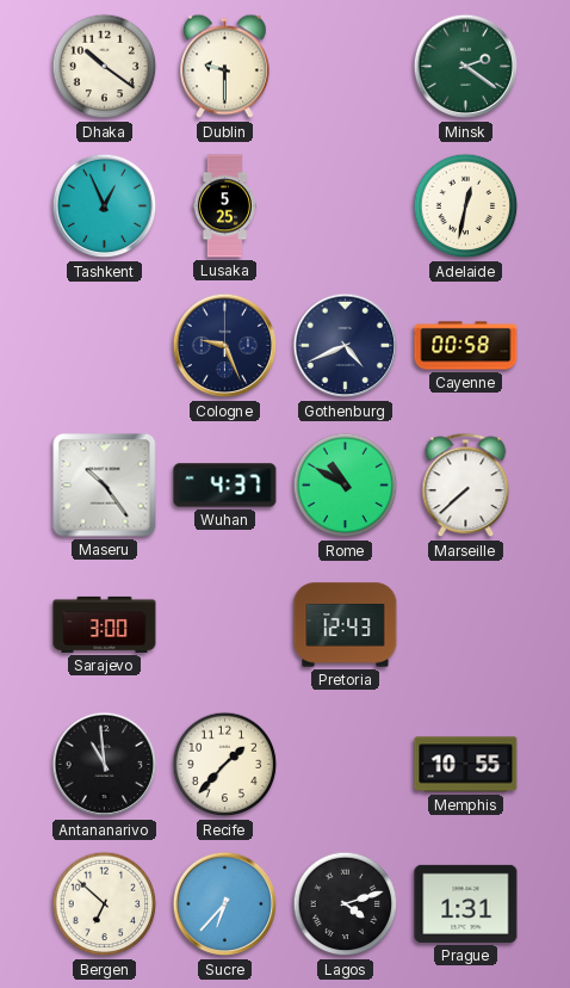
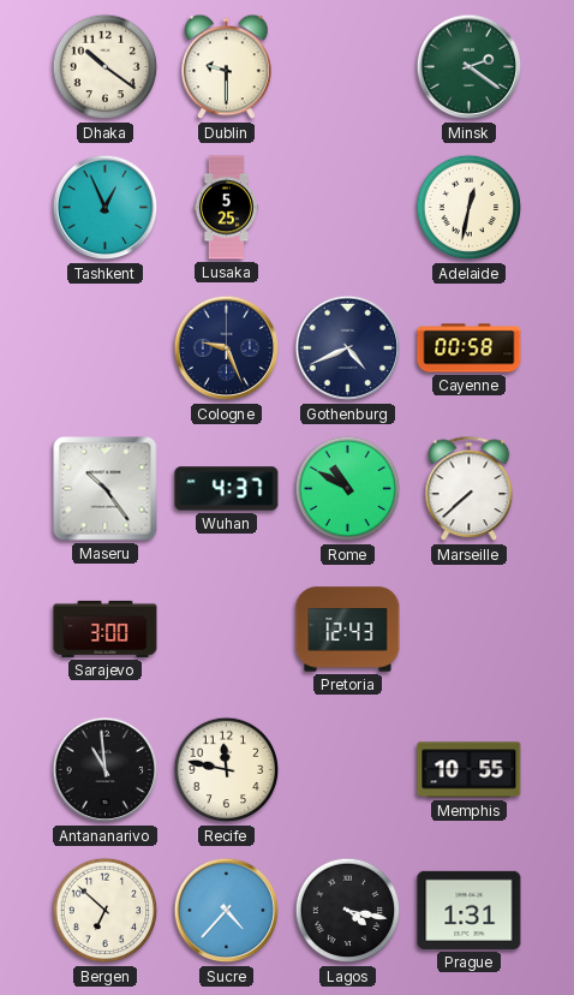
Recife: 1:37 -> 11:47
Sucre: 6:37 -> 4:37
Lagos: 4:12 -> 4:17
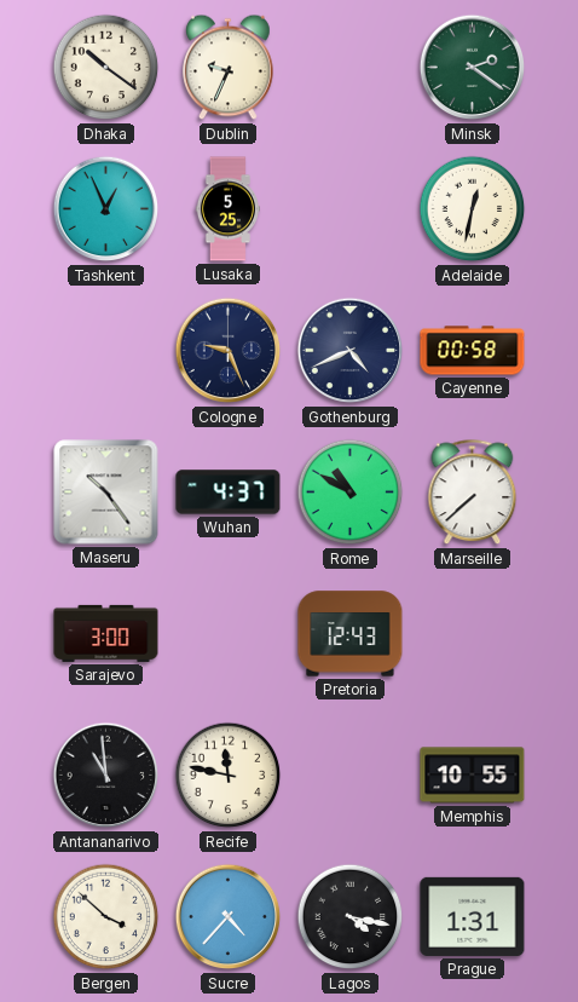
Dublin: 9:30 -> 9:34
Bergen: 6:52 -> 3:52
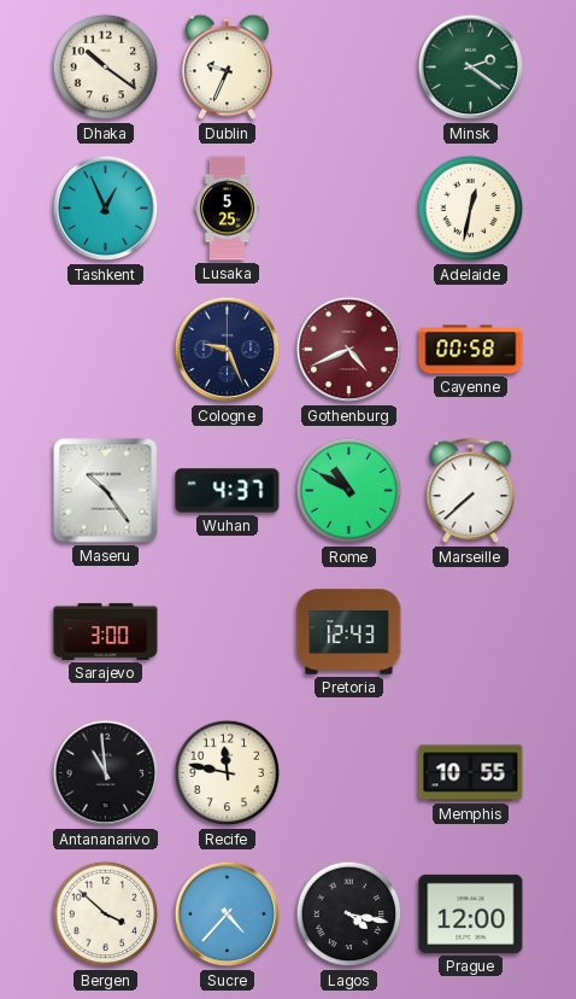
Gothenburg dial: navy -> burgundy
Prague: 1:31 -> 12:00
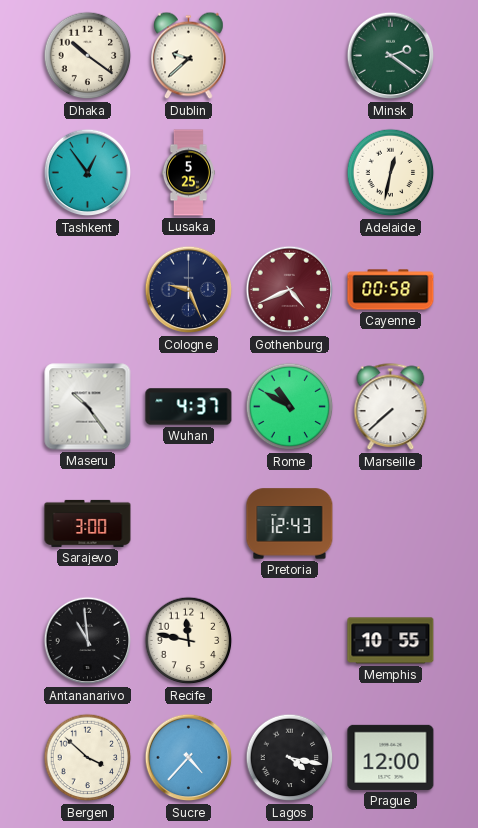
Dublin: 9:34 -> 9:38
Tashkent: 12:56 -> 12:54
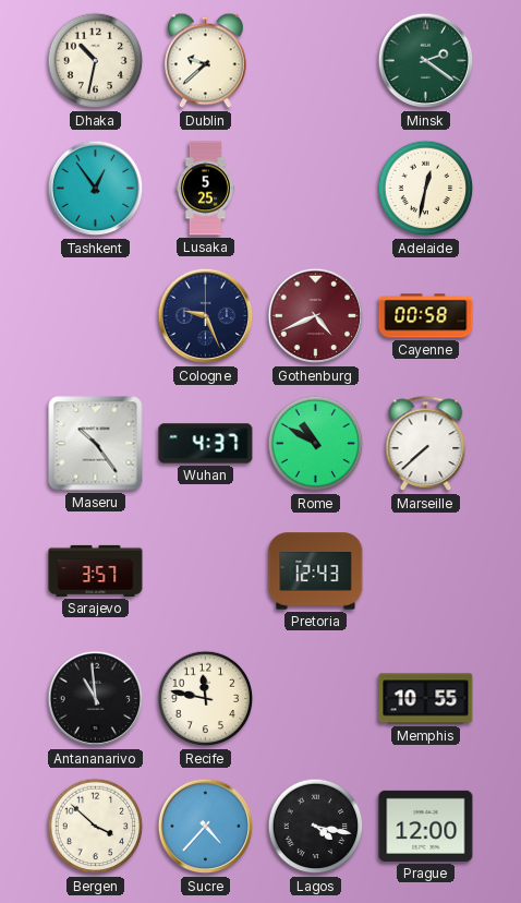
Dhaka: 10:21 -> 10:32
Sarajevo: 3:00 -> 3:57
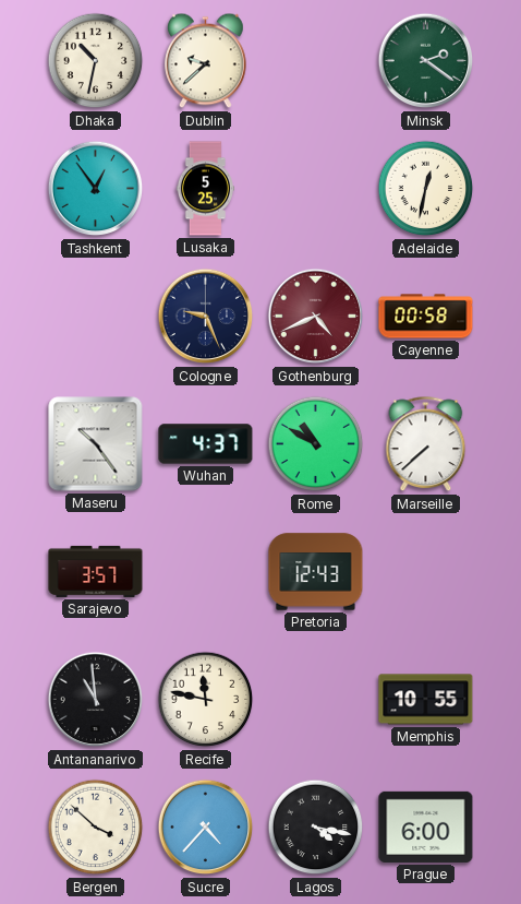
Prague: 12:00 -> 6:00
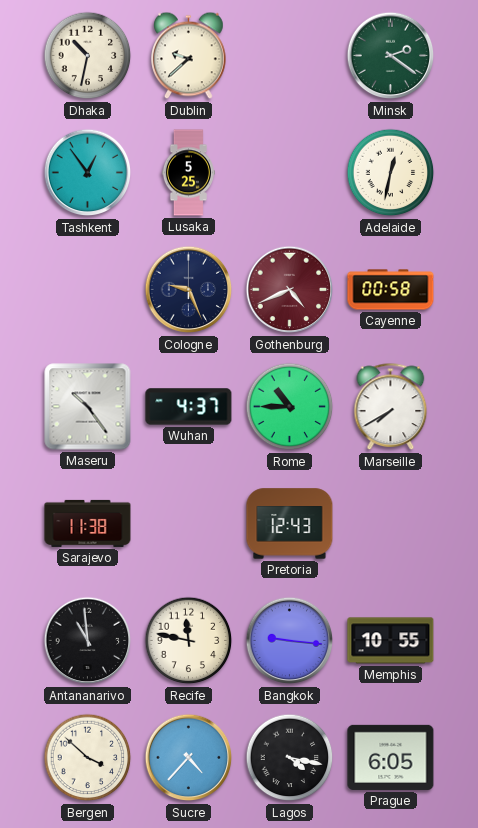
Rome: 10:50 -> 10:45
Marseille: 7:38 -> 7:40
Sarajevo: 3:57 -> 11:38
Bangkok: none -> 9:16
Prague: 6:00 -> 6:05
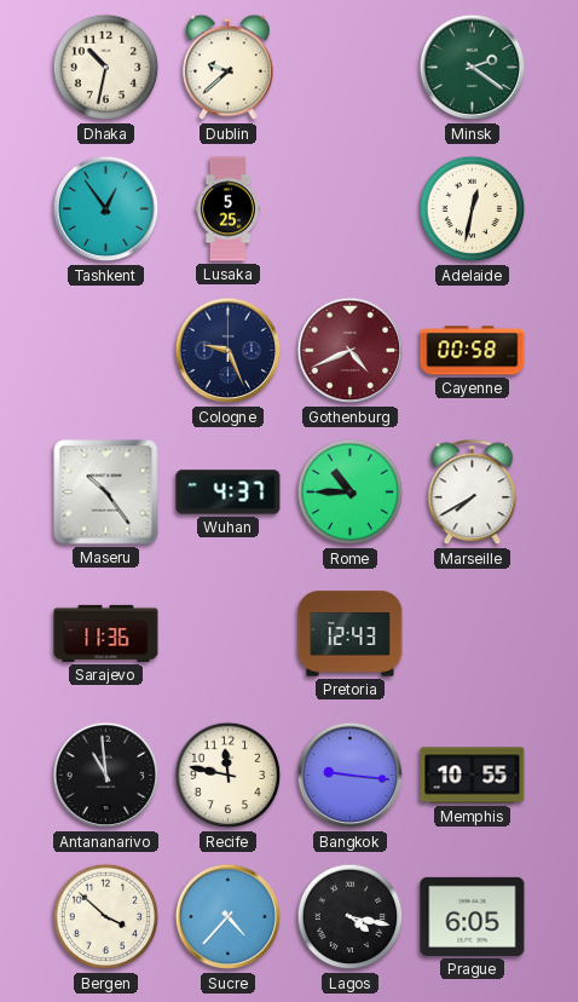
Sarajevo: 11:38 -> 11:36
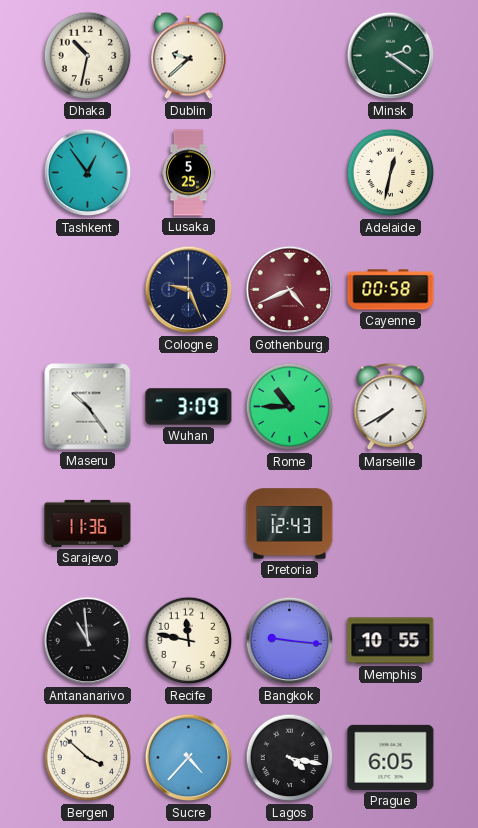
Wuhan: 4:37 -> 3:09
